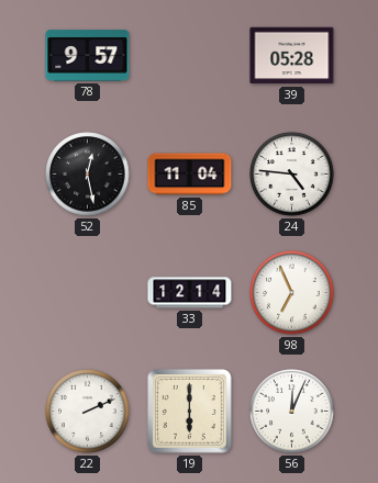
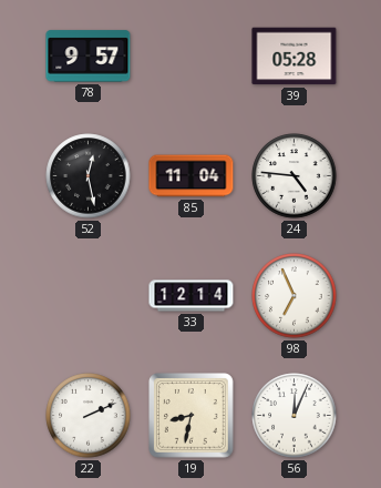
19: 6:00 -> 8:32
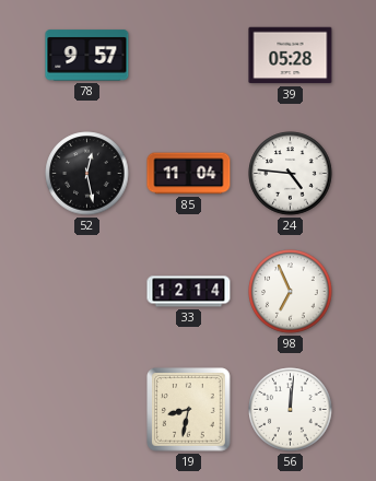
22: 2:11 -> none
56: 12:04 -> 12:01
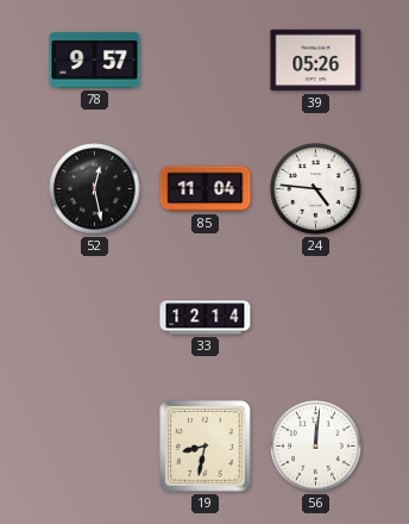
39: 05:28 -> 05:26
98: 6:56 -> none
